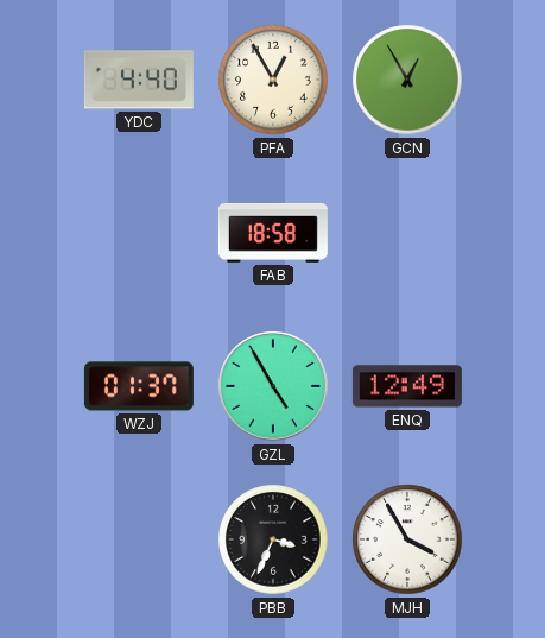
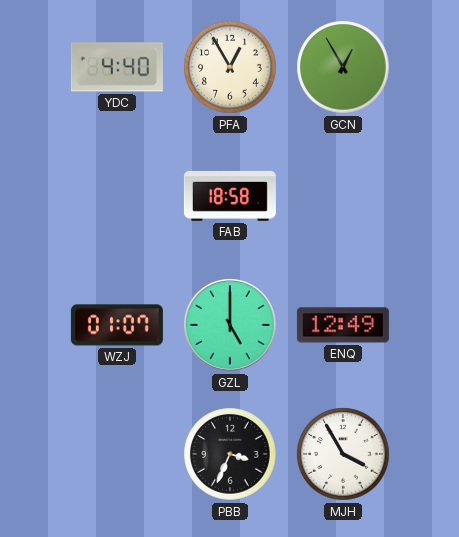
WZJ: 01:37 -> 01:07
GZL: 4:55 -> 5:00
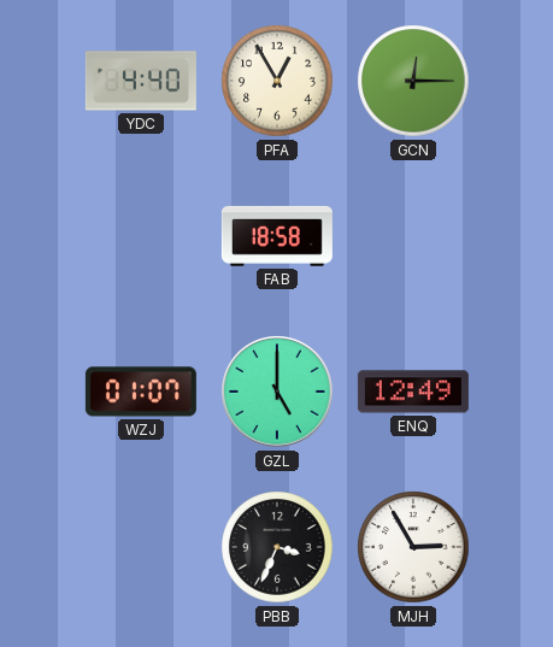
GCN: 12:55 -> 12:15
MJH: 3:55 -> 2:55
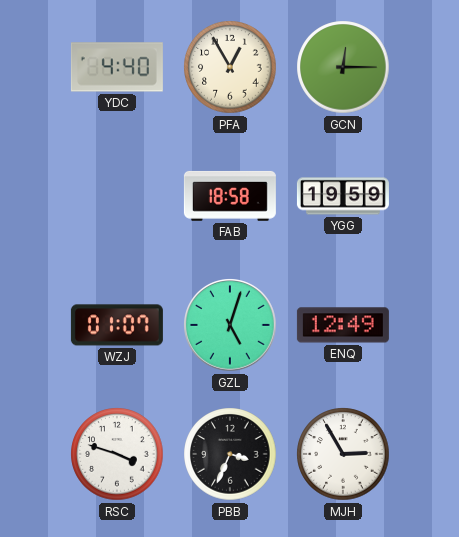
YGG: none -> 19:59
GZL: 5:00 -> 5:03
RSC: none -> 3:48
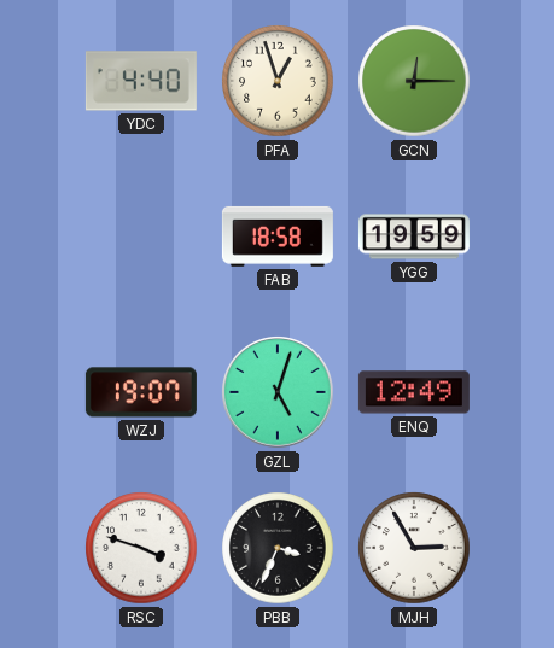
PFA: 12:55 -> 12:57
WZJ: 01:07 -> 19:07
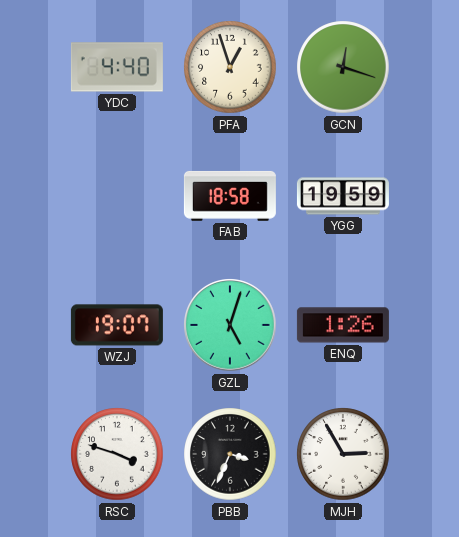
GCN: 12:15 -> 12:18
ENQ: 12:49 -> 1:26
